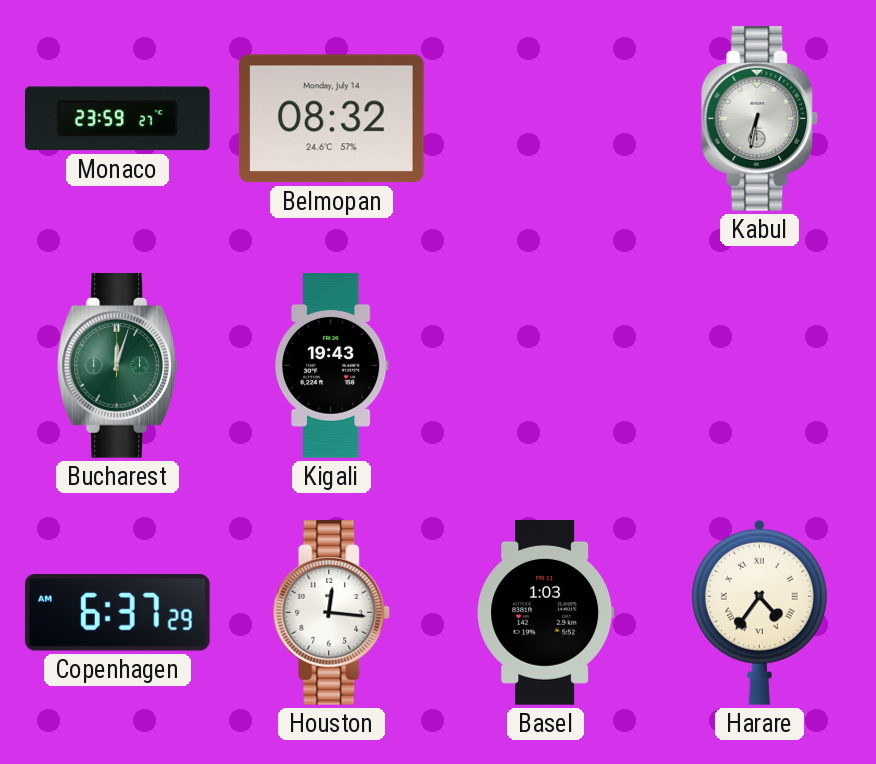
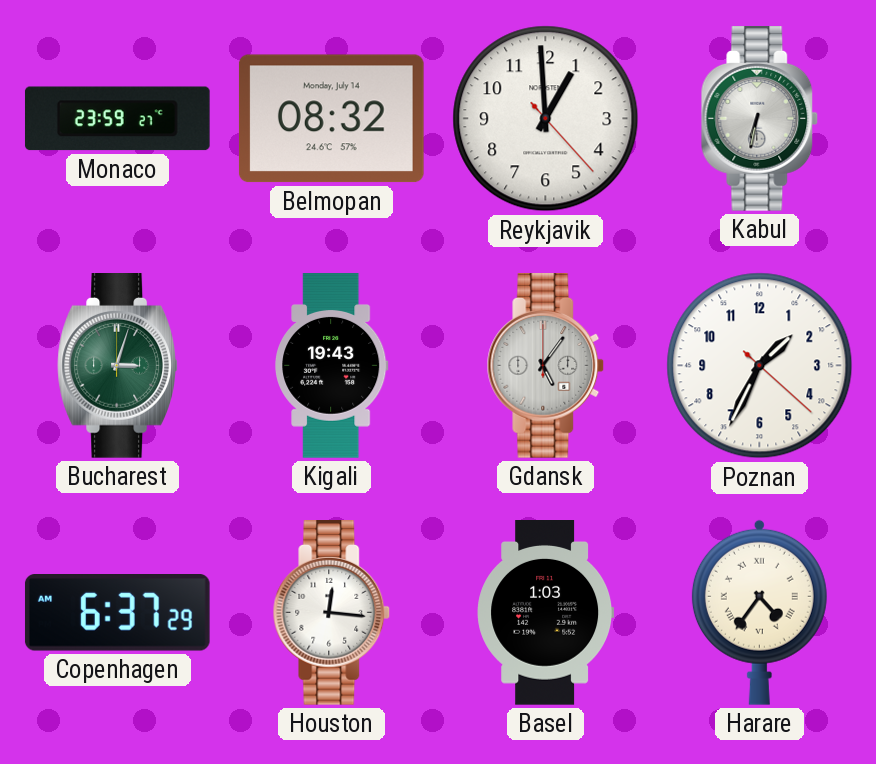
Reykjavik: none -> 12:59
Bucharest: 12:03 -> 3:03
Gdansk: none -> 5:06
Poznan: none -> 1:34
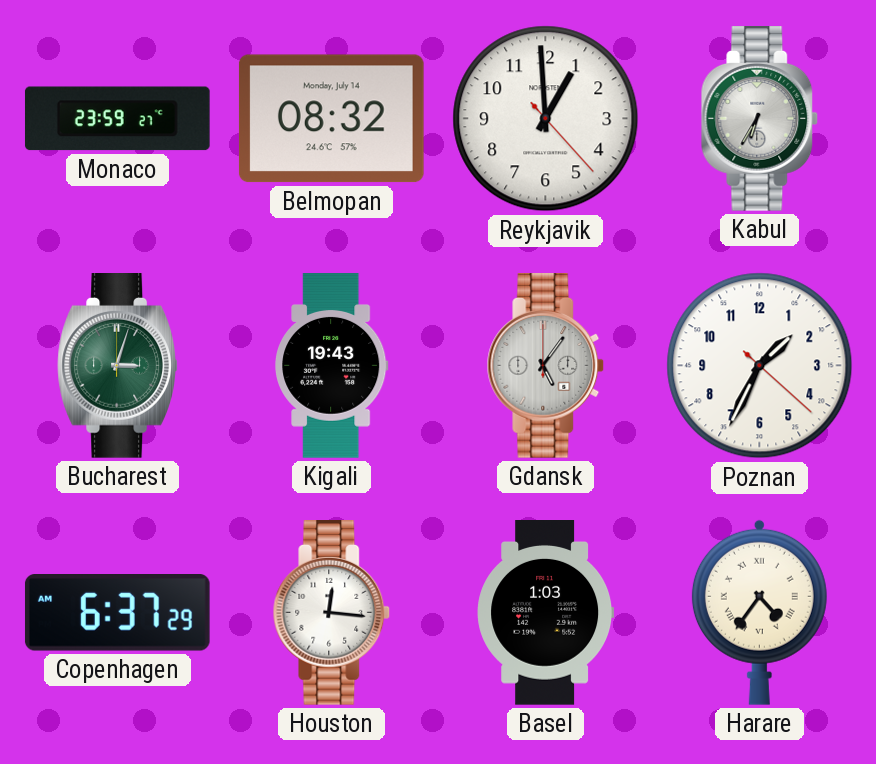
Kabul: 6:32 -> 6:35
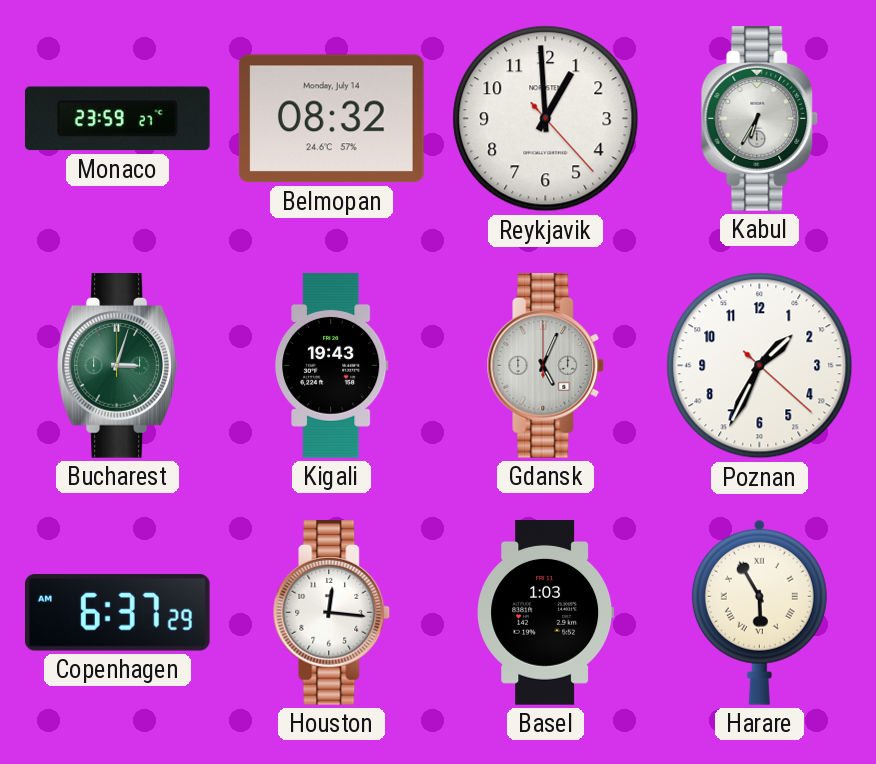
Gdansk: 5:06 -> 5:04
Harare: 4:36 -> 5:55
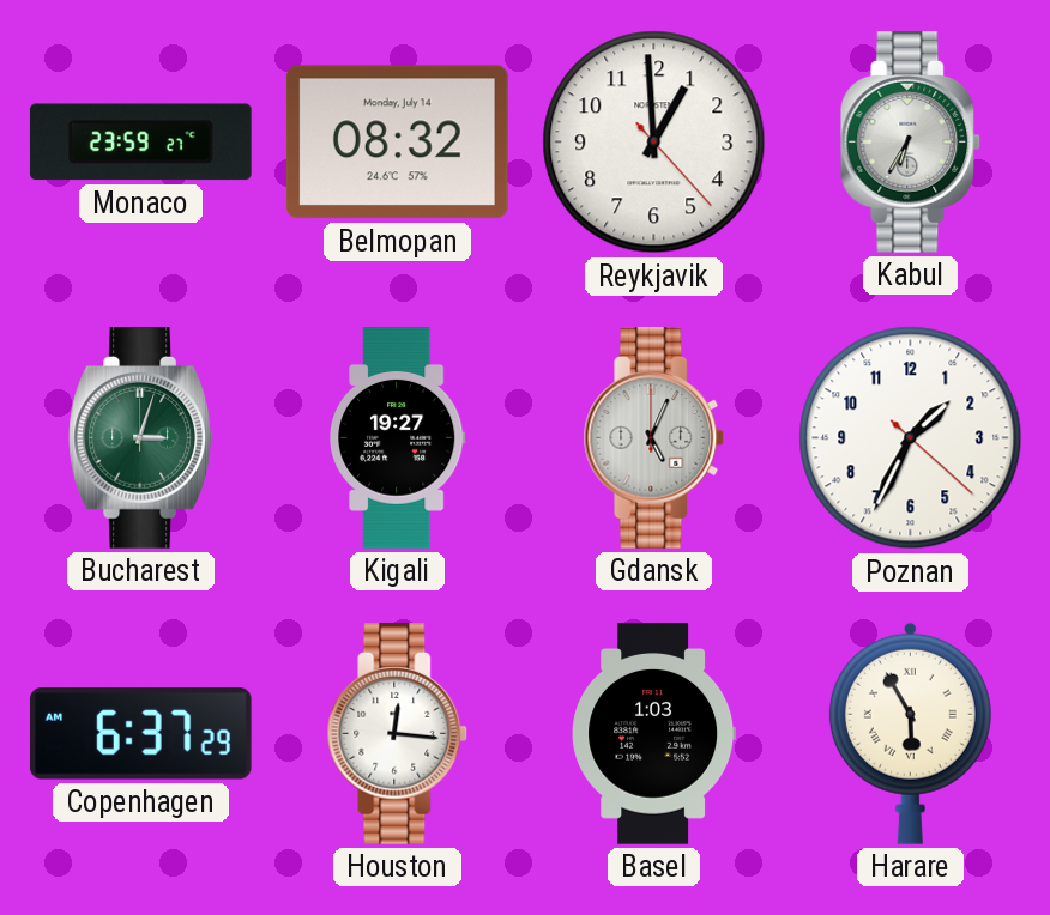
Kigali: 19:43 -> 19:27
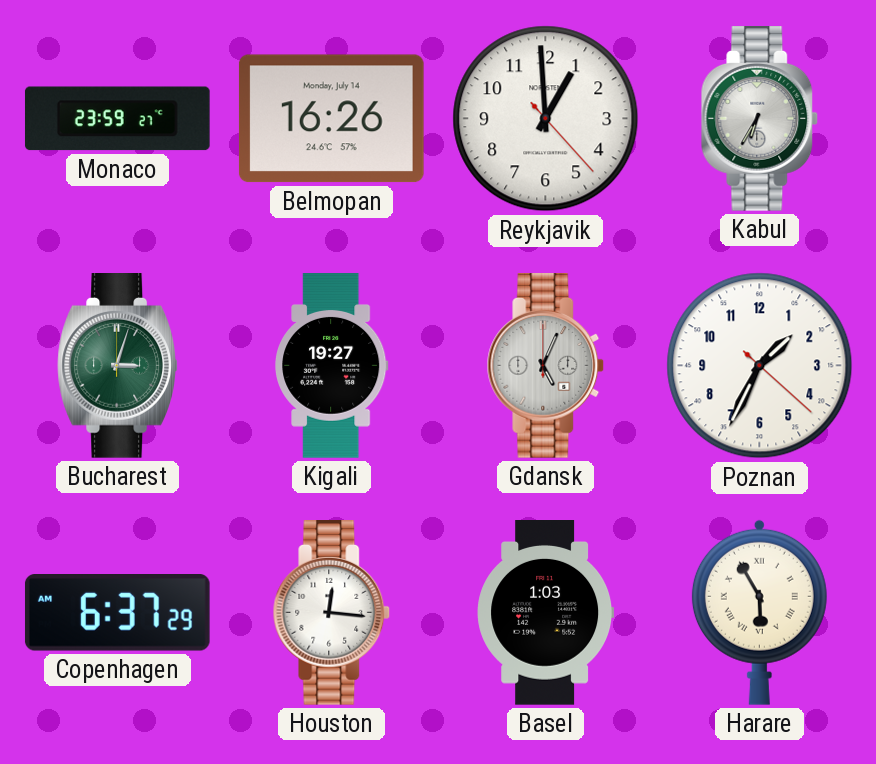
Belmopan: 08:32 -> 16:26
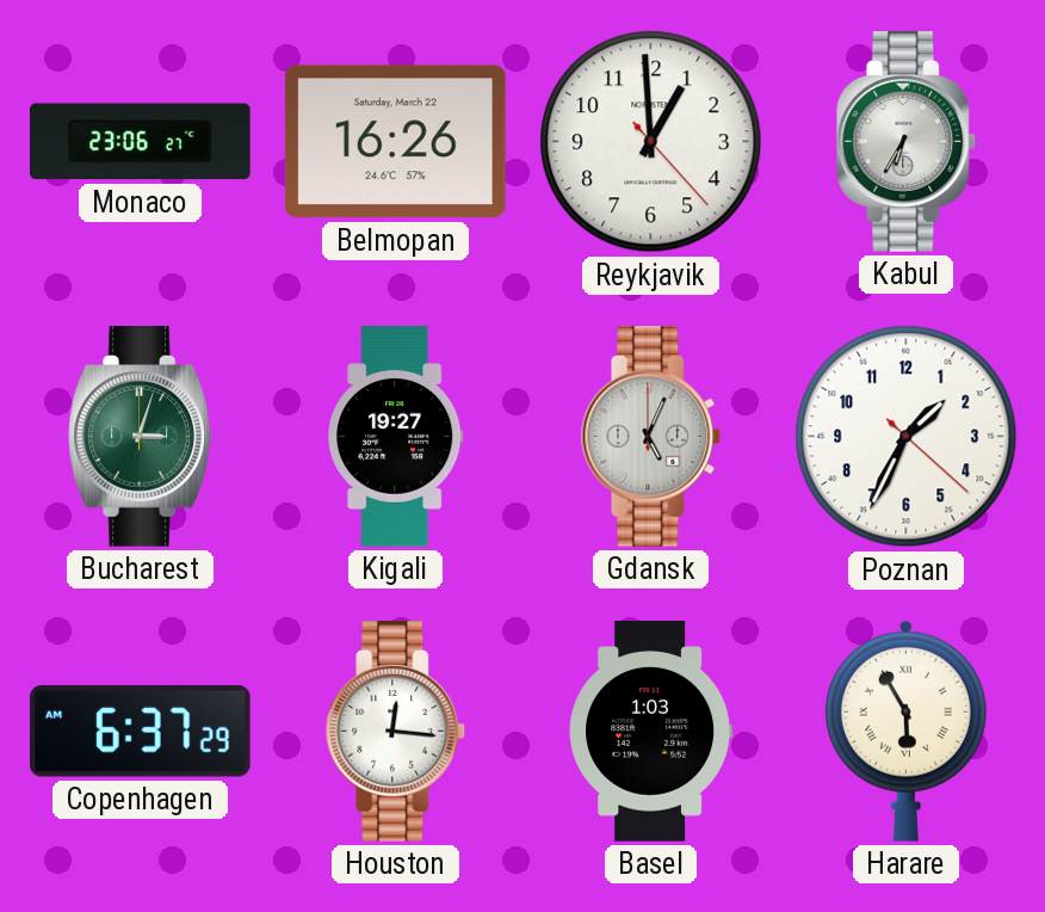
Monaco: 23:59 -> 23:06
Belmopan date: Monday, July 14 -> Saturday, March 22
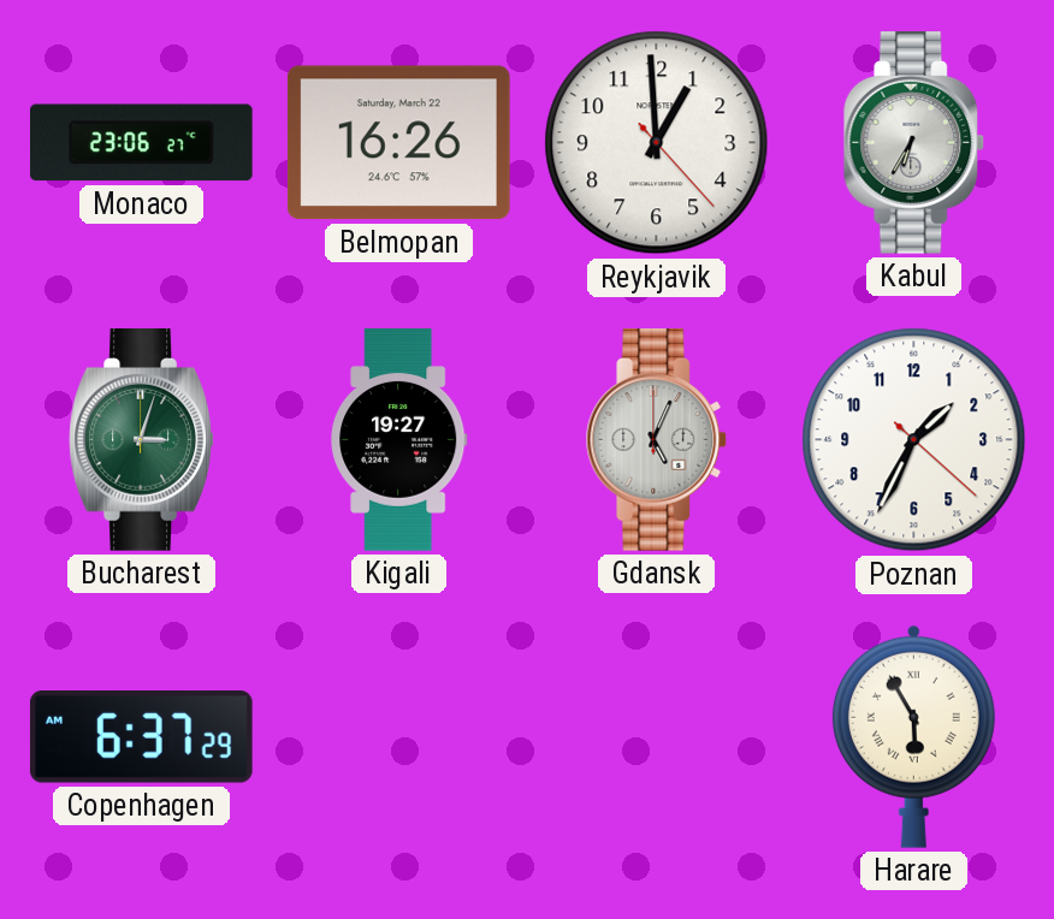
Houston: 12:16 -> none
Basel: 1:03 -> none
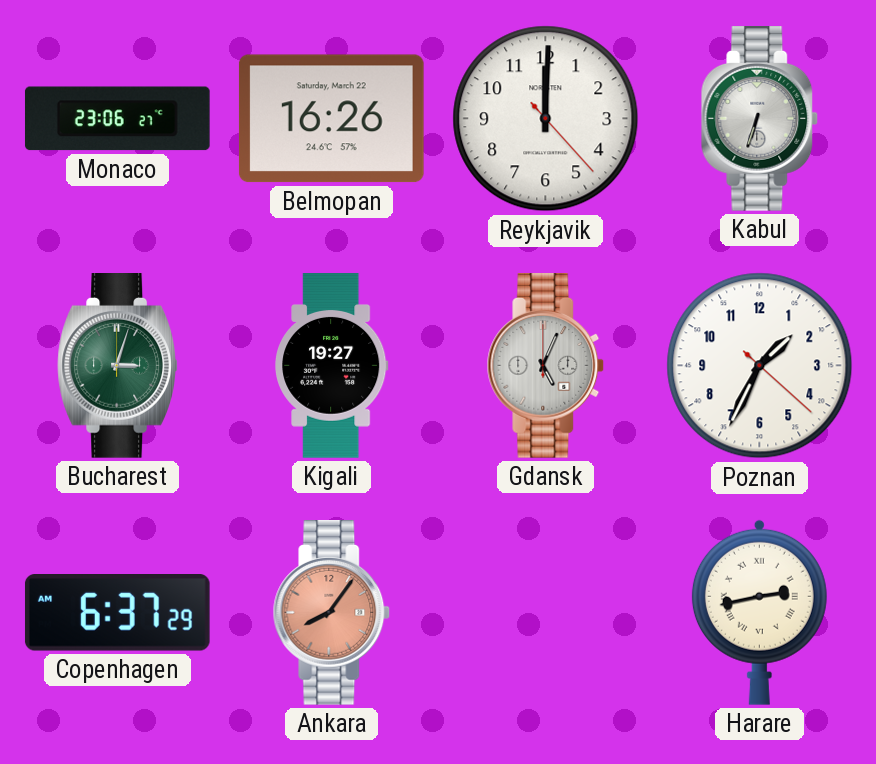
Reykjavik: 12:59 -> 12:00
Kabul: 6:35 -> 6:33
Ankara: none -> 8:06
Harare: 5:55 -> 2:43
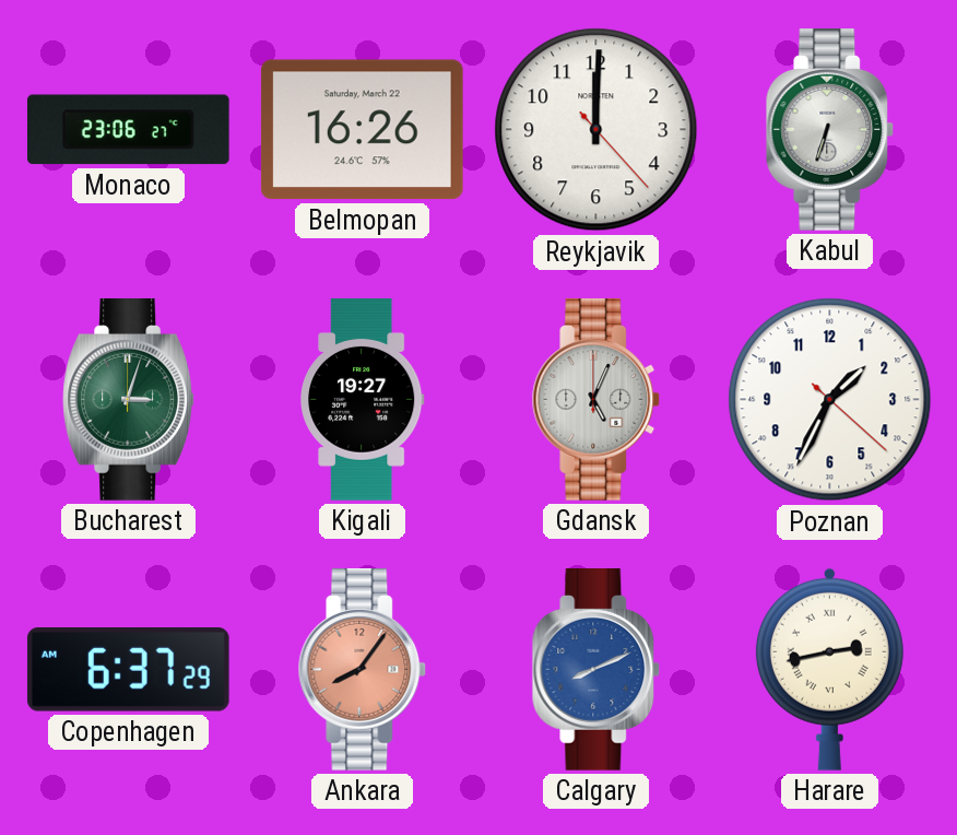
Calgary: none -> 8:11
